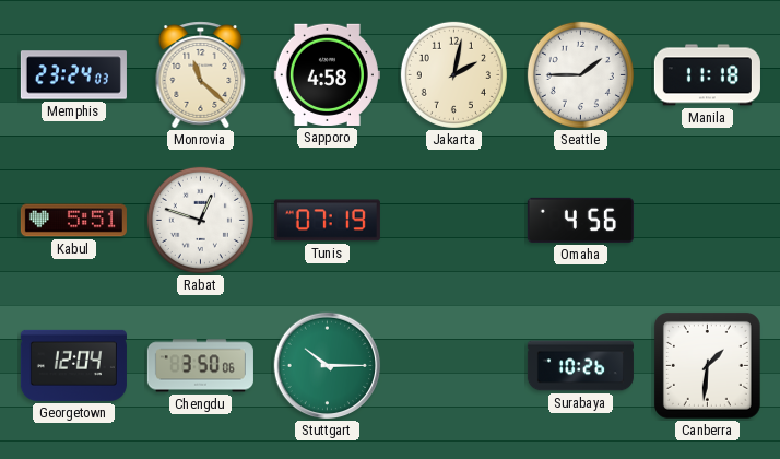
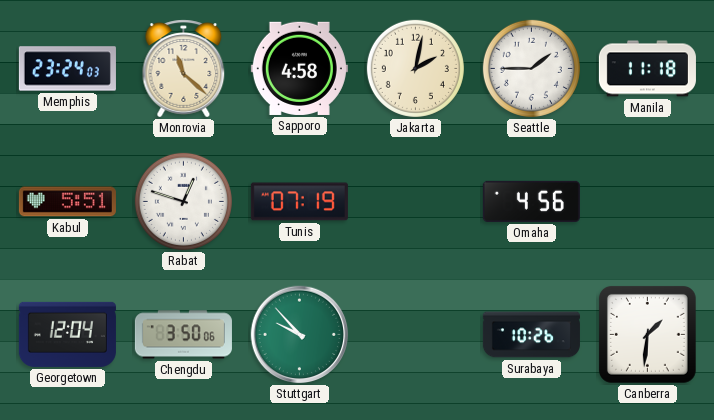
Stuttgart: 10:15 -> 9:53
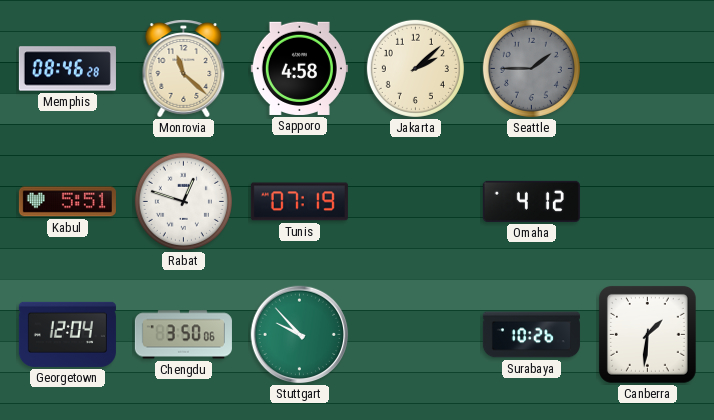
Memphis: 23:24 -> 08:46
Jakarta: 2:02 -> 2:08
Seattle dial: white -> grey
Manila: 11:18 -> none
Omaha: 4:56 -> 4:12
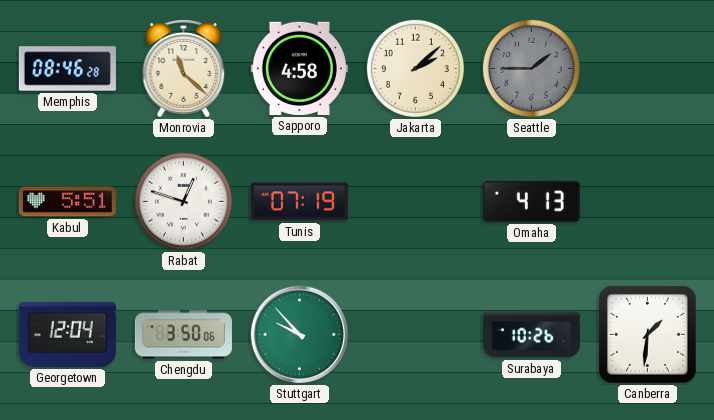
Omaha: 4:12 -> 4:13
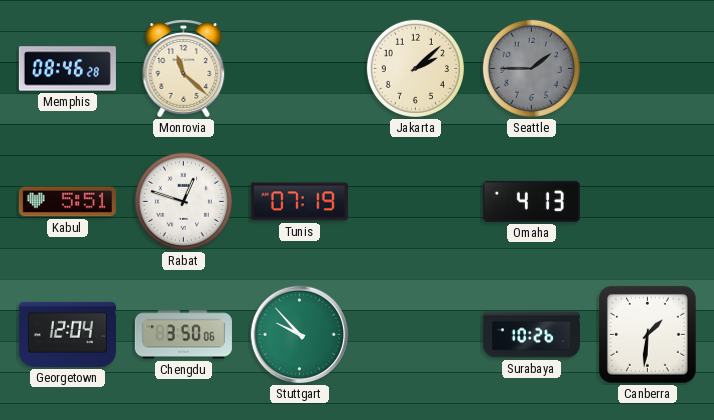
Sapporo: 4:58 -> none
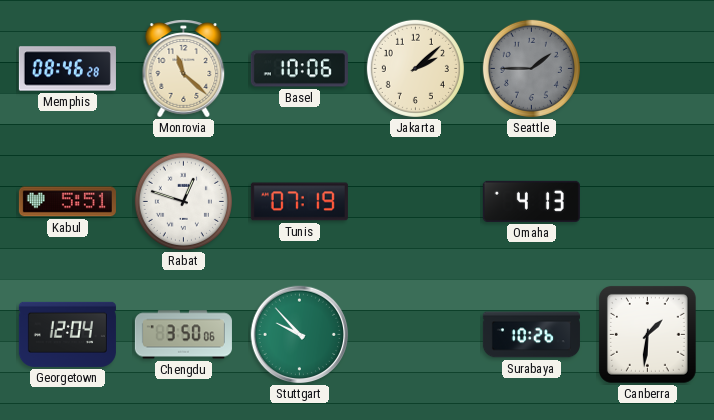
Basel: none -> 10:06
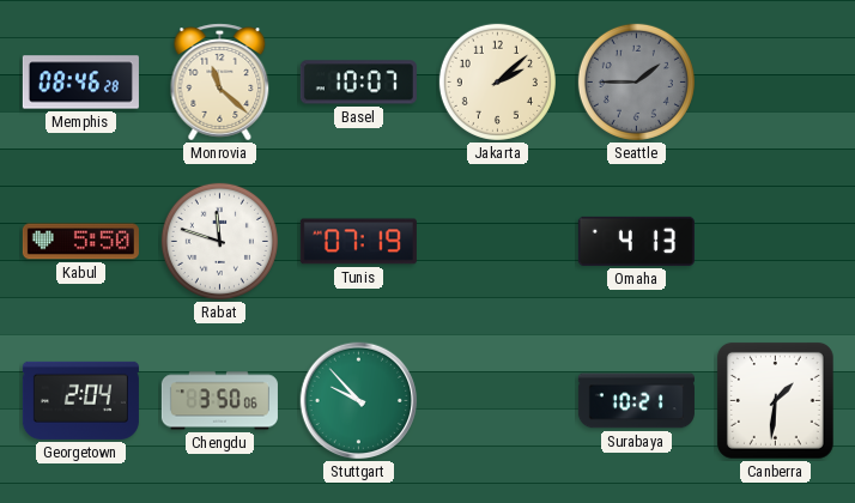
Basel: 10:06 -> 10:07
Kabul: 5:51 -> 5:50
Rabat: 12:48 -> 11:48
Georgetown: 12:04 -> 2:04
Surabaya: 10:26 -> 10:21
